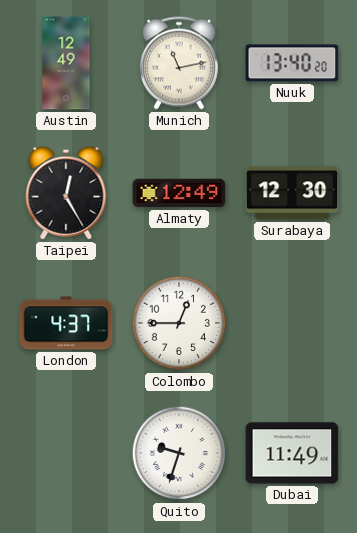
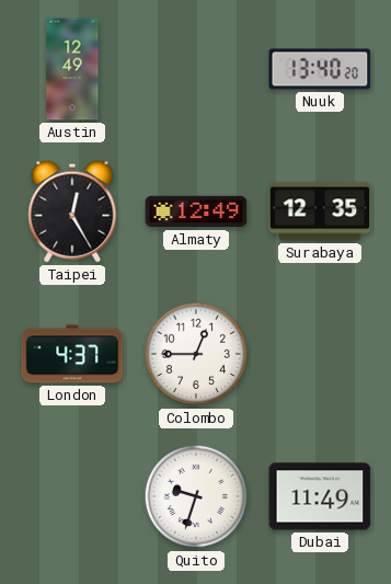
Munich: 11:13 -> none
Surabaya: 12:30 -> 12:35
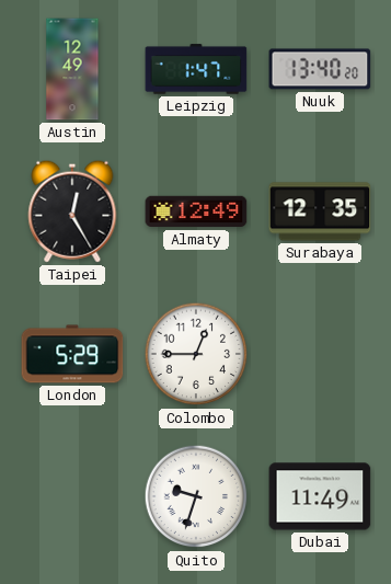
Leipzig: none -> 1:47
London: 4:37 -> 5:29
